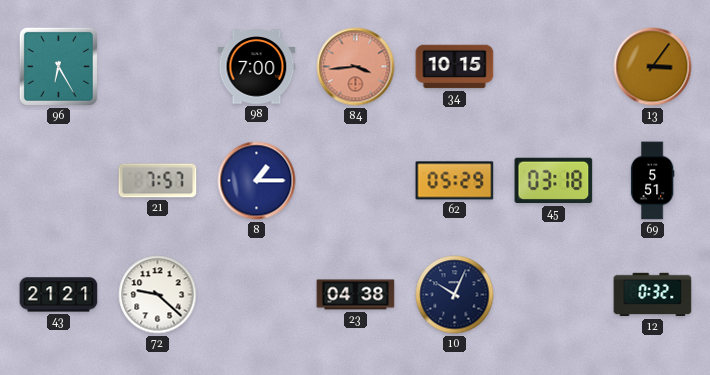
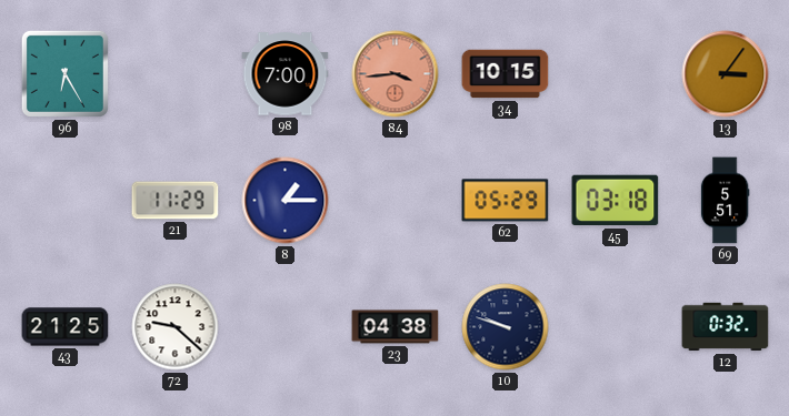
21: 7:57 -> 11:29
43: 21:21 -> 21:25
10: 10:04 -> 9:48
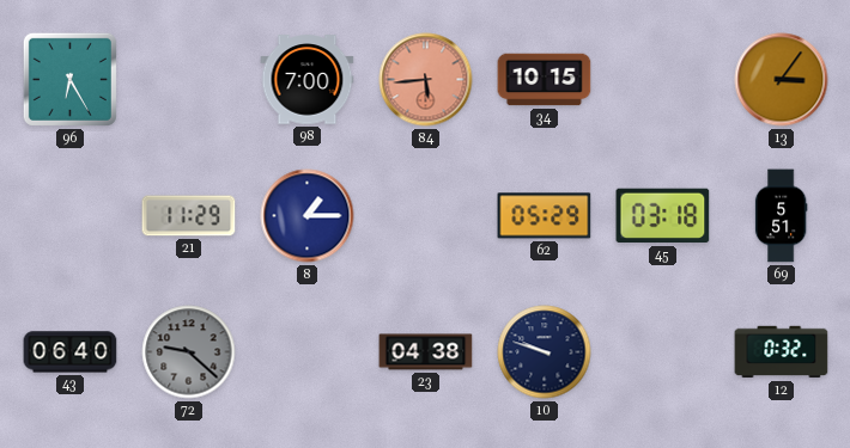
84: 3:44 -> 5:44
43: 21:25 -> 06:40
72 dial: white -> grey
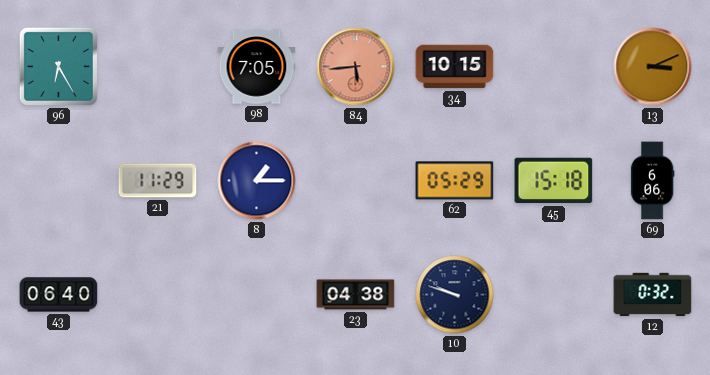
98: 7:00 -> 7:05
13: 3:06 -> 3:11
45: 03:18 -> 15:18
69: 5:51 -> 6:06
72: 9:22 -> none
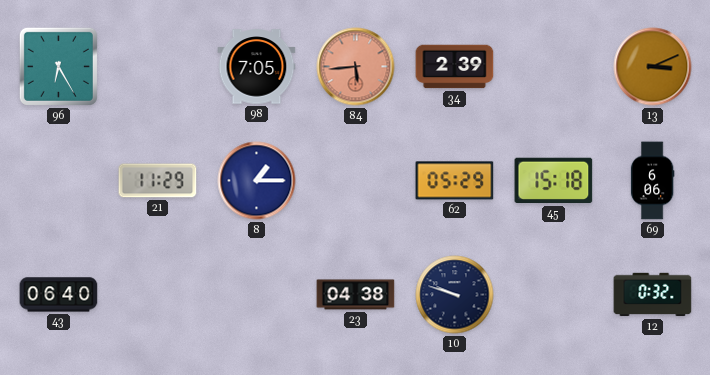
34: 10:15 -> 2:39
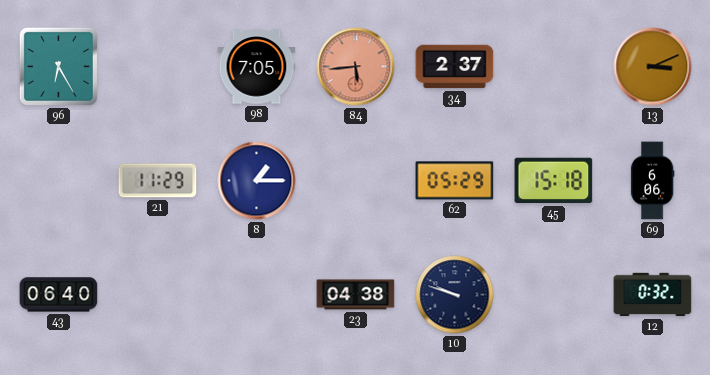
34: 2:39 -> 2:37
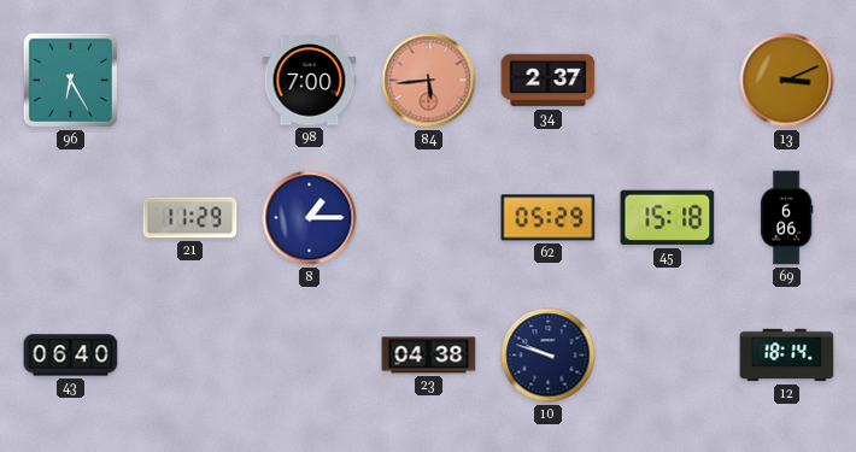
98: 7:05 -> 7:00
12: 0:32 -> 18:14
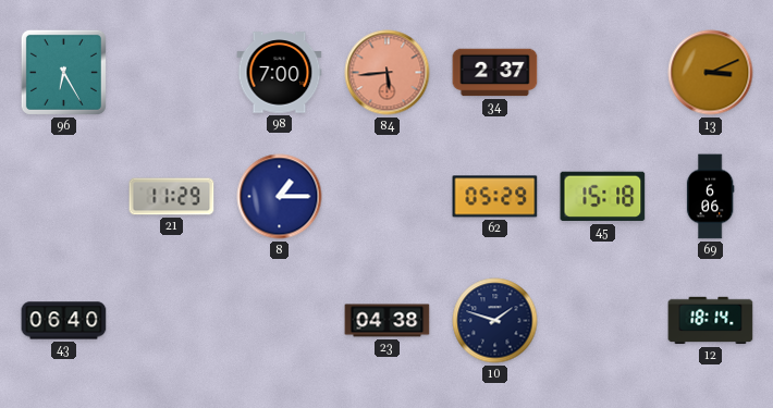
10: 9:48 -> 1:48
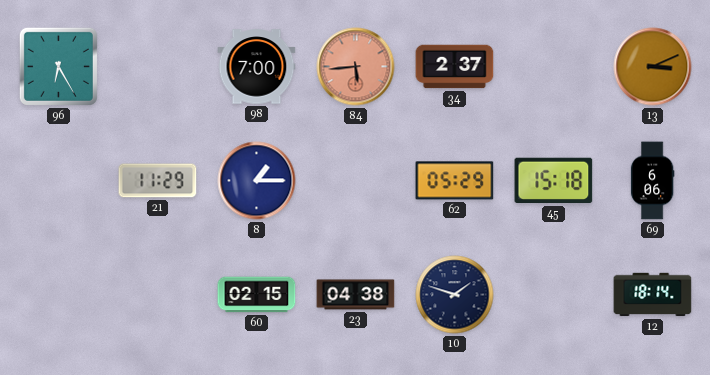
43: 06:40 -> none
60: none -> 02:15
